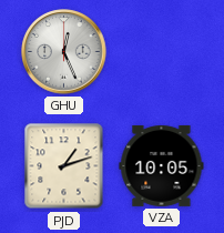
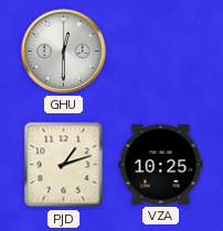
GHU: 12:26 -> 12:30
VZA: 10:05 -> 10:25
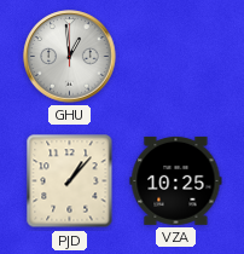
GHU: 12:30 -> 12:59
PJD: 1:12 -> 1:07
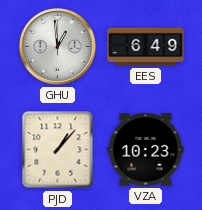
EES: none -> 6:49
VZA: 10:25 -> 10:23
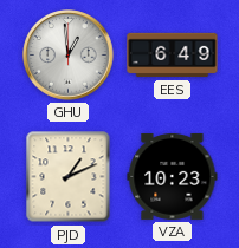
PJD: 1:07 -> 1:11
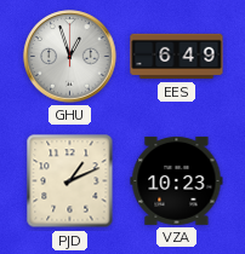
GHU: 12:59 -> 12:57
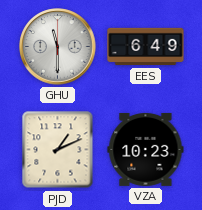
GHU: 12:57 -> 11:30
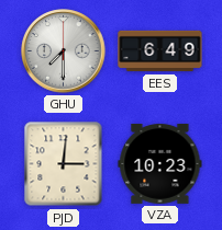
GHU: 11:30 -> 7:30
PJD: 1:11 -> 3:01
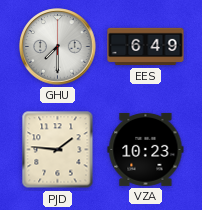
PJD: 3:01 -> 1:46
